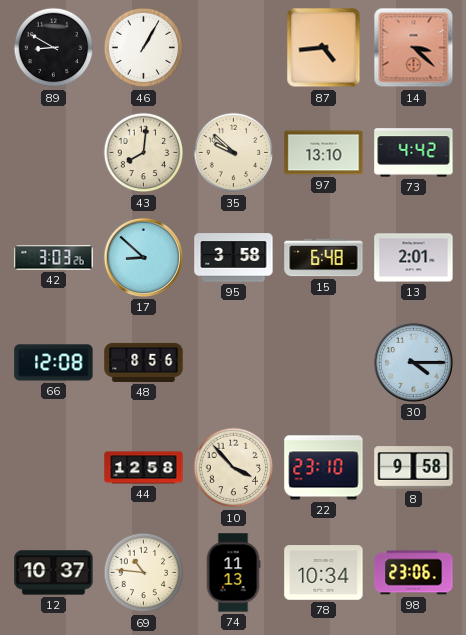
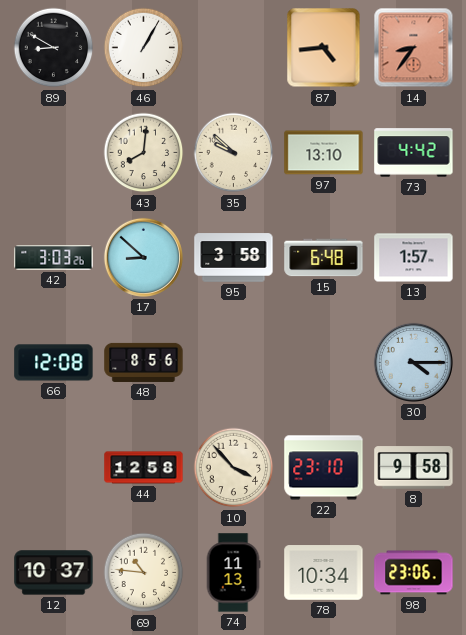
14: 3:22 -> 8:36
13: 2:01 -> 1:57
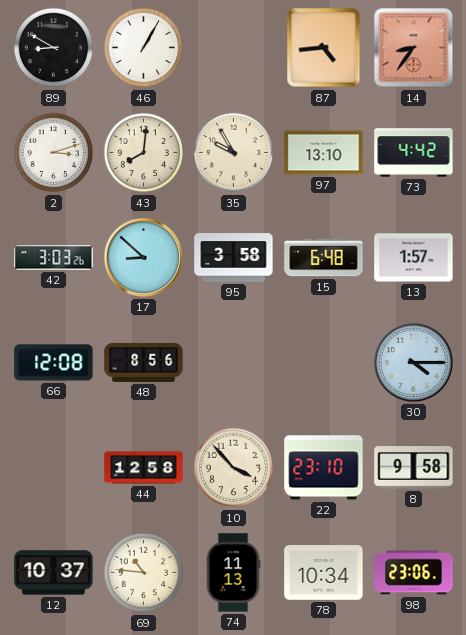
2: none -> 3:12
35: 9:52 -> 9:55
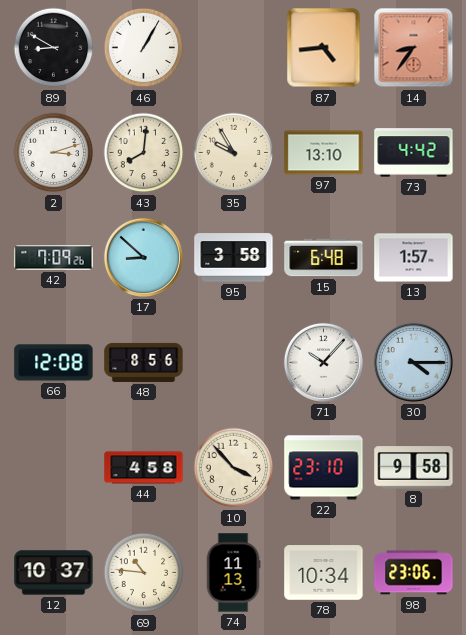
42: 3:03 -> 7:09
71: none -> 10:07
44: 12:58 -> 4:58
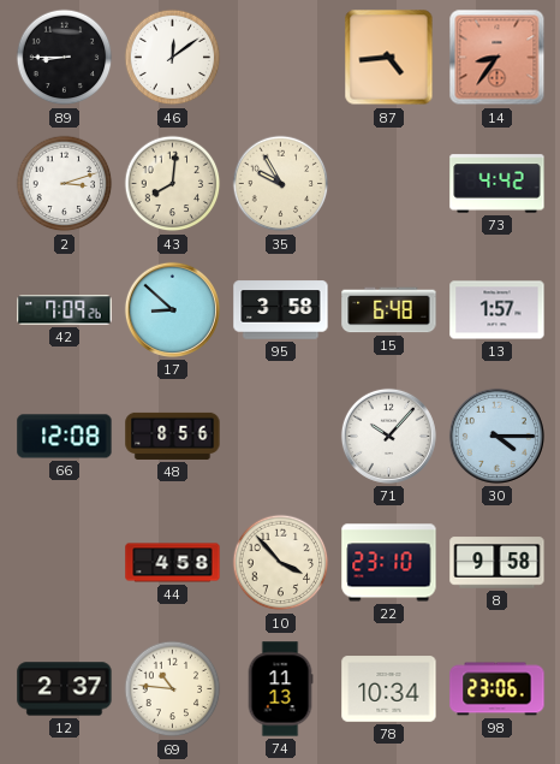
89: 8:50 -> 8:45
46: 1:05 -> 12:09
97: 13:10 -> none
12: 10:37 -> 2:37
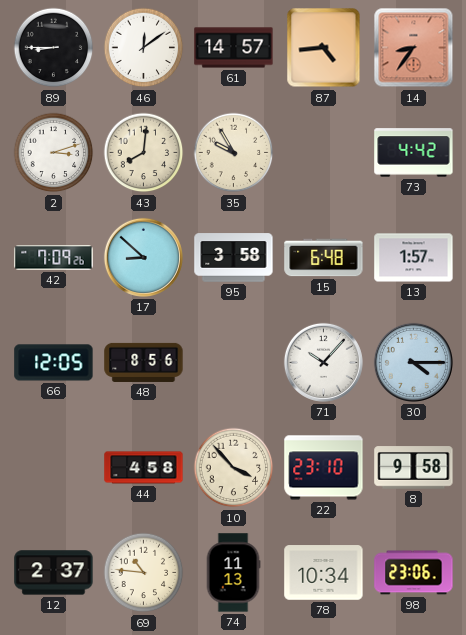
61: none -> 14:57
66: 12:08 -> 12:05
